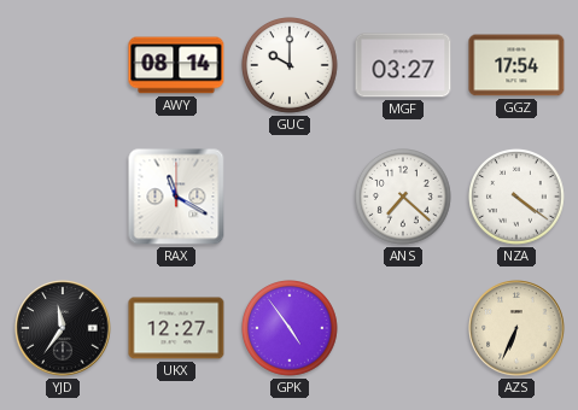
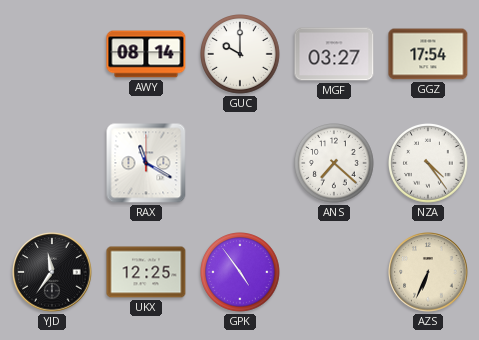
NZA: 4:21 -> 4:24
UKX: 12:27 -> 12:25
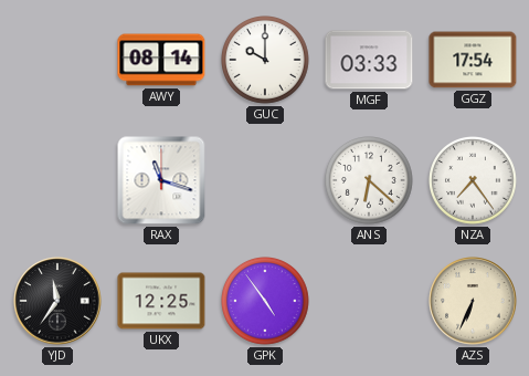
MGF: 03:27 -> 03:33
RAX: 11:20 -> 11:18
ANS: 7:22 -> 6:22
NZA: 4:24 -> 7:24
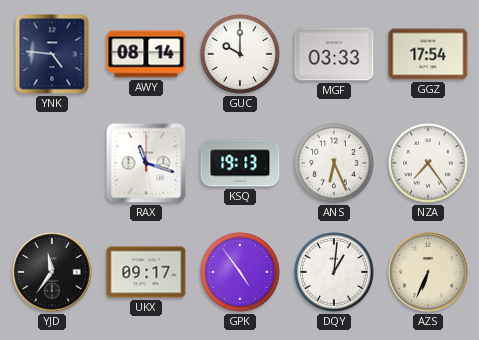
YNK: none -> 4:46
KSQ: none -> 19:13
ANS: 6:22 -> 6:26
UKX: 12:25 -> 09:17
DQY: none -> 1:01
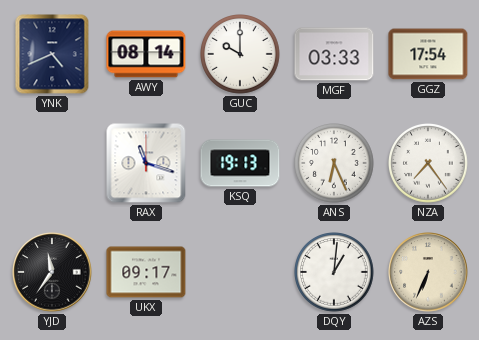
YNK: 4:46 -> 4:41
GPK: 4:54 -> none
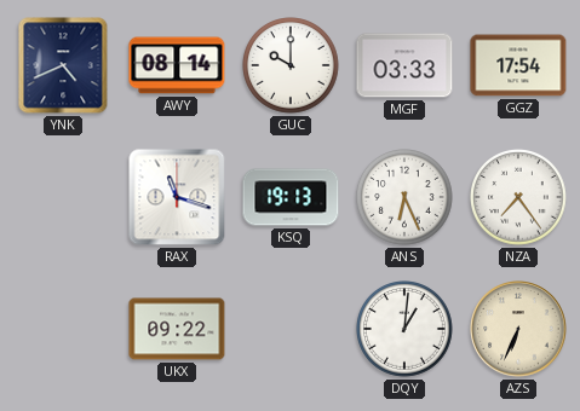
YJD: 11:36 -> none
UKX: 09:17 -> 09:22
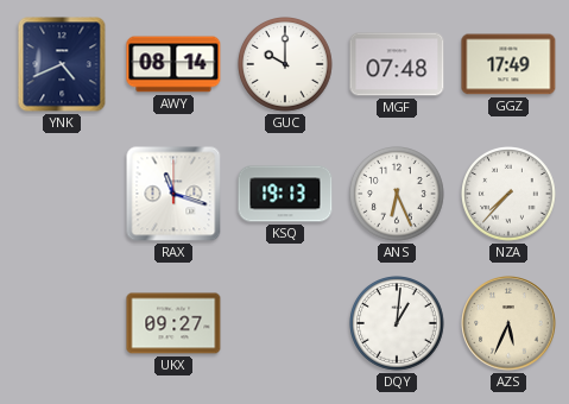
MGF: 03:33 -> 07:48
GGZ: 17:54 -> 17:49
NZA: 7:24 -> 7:37
UKX: 09:22 -> 09:27
AZS: 6:34 -> 5:34
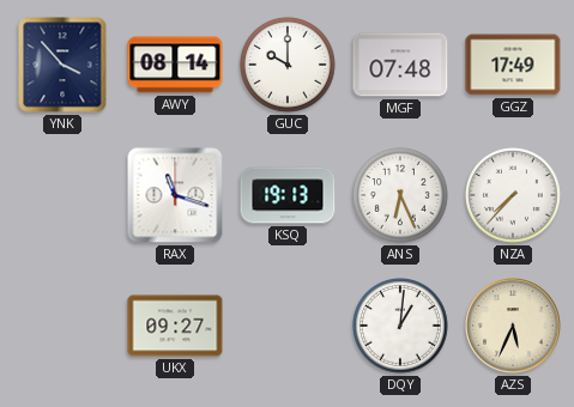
YNK: 4:41 -> 3:53
